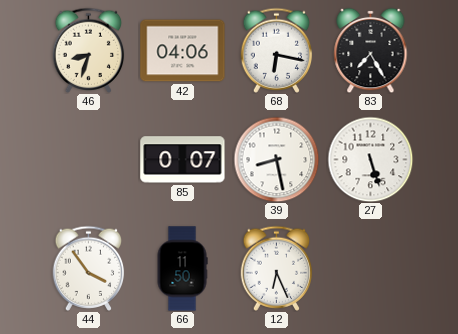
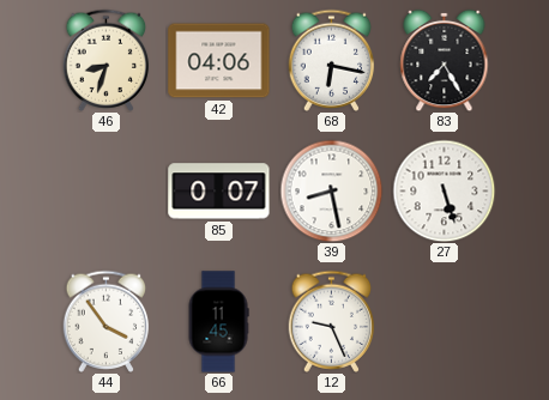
66: 11:50 -> 11:45
12: 6:26 -> 9:26
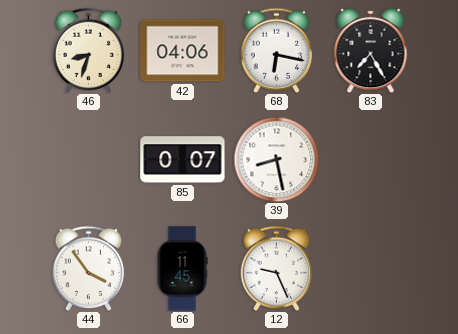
27: 5:27 -> none
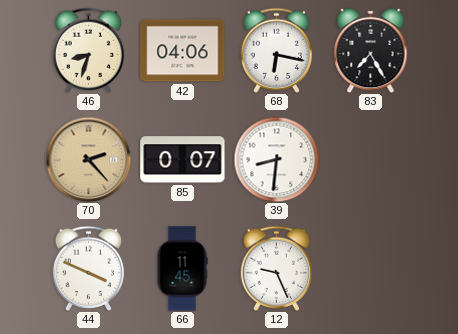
70: none -> 2:23
39: 8:28 -> 8:31
44: 3:54 -> 3:49
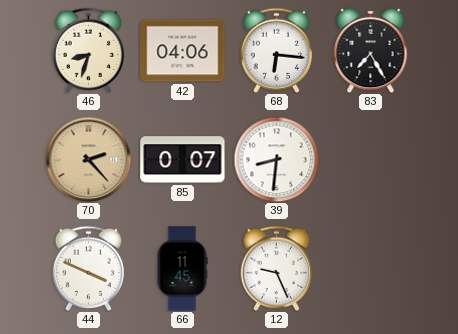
68: 6:17 -> 6:16
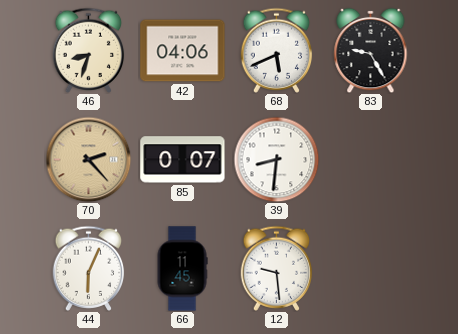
68: 6:16 -> 5:41
83: 7:25 -> 9:25
44: 3:49 -> 6:04
12: 9:26 -> 9:29
